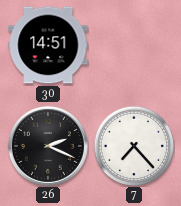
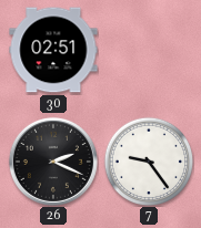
30: 14:51 -> 02:51
7: 7:23 -> 9:24
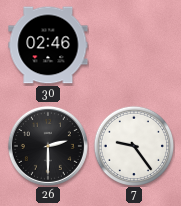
30: 02:51 -> 02:46
26: 2:19 -> 2:30
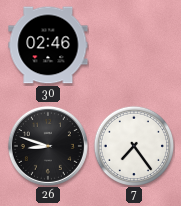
26: 2:30 -> 8:48
7: 9:24 -> 7:24
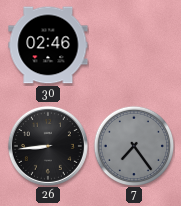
26: 8:48 -> 8:44
7 dial: white -> grey
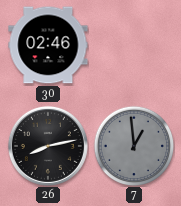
26: 8:44 -> 8:13
7: 7:24 -> 12:59
